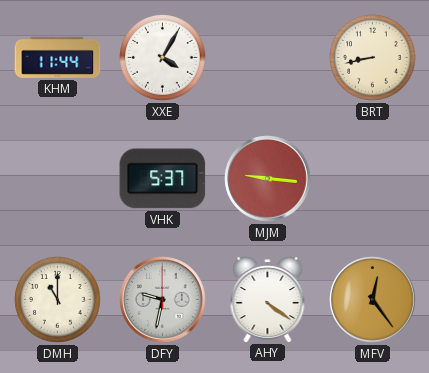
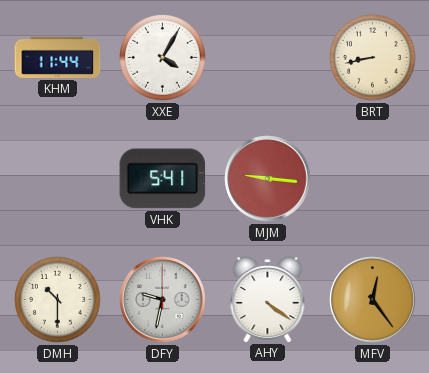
VHK: 5:37 -> 5:41
DMH: 11:00 -> 10:30
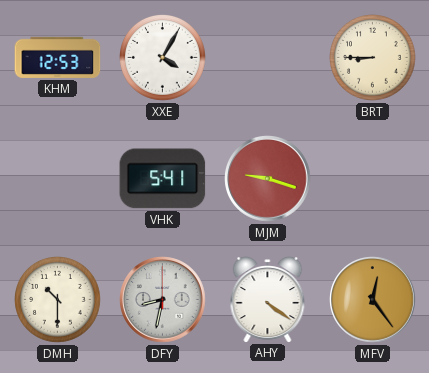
KHM: 11:44 -> 12:53
BRT: 8:43 -> 8:45
MJM: 9:16 -> 9:18
DFY: 9:32 -> 8:32
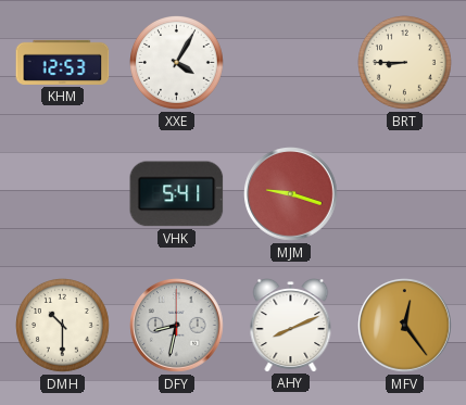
AHY: 4:21 -> 8:11
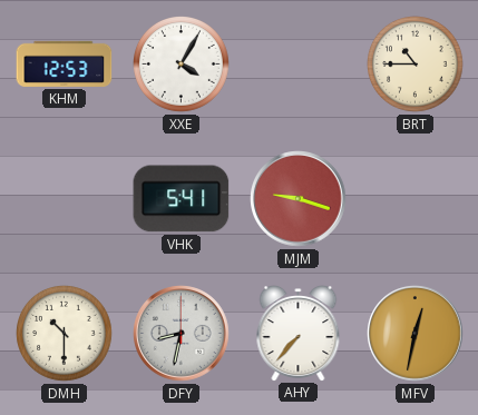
BRT: 8:45 -> 10:45
AHY: 8:11 -> 7:37
MFV: 12:24 -> 12:32
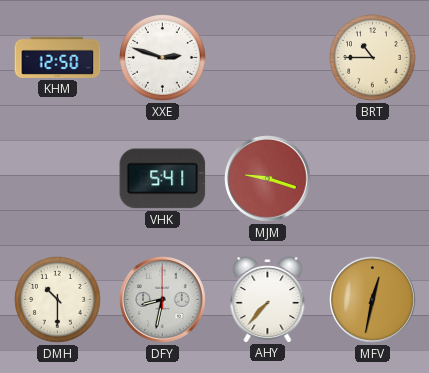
KHM: 12:53 -> 12:50
XXE: 4:05 -> 2:48
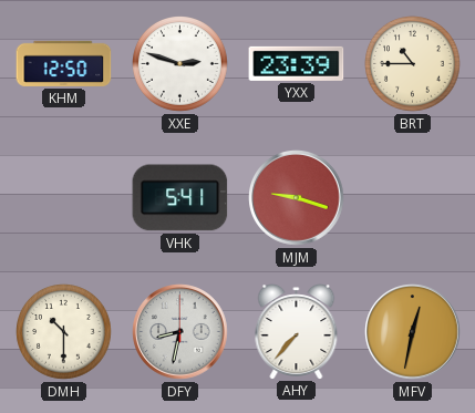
YXX: none -> 23:39
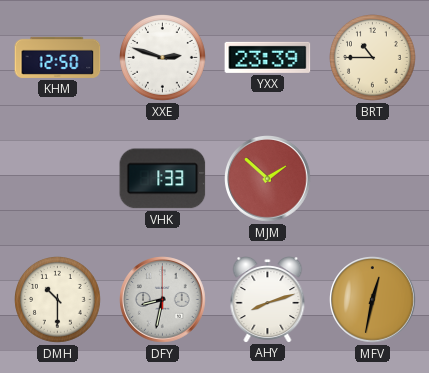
VHK: 5:41 -> 1:33
MJM: 9:18 -> 1:52
AHY: 7:37 -> 8:12
